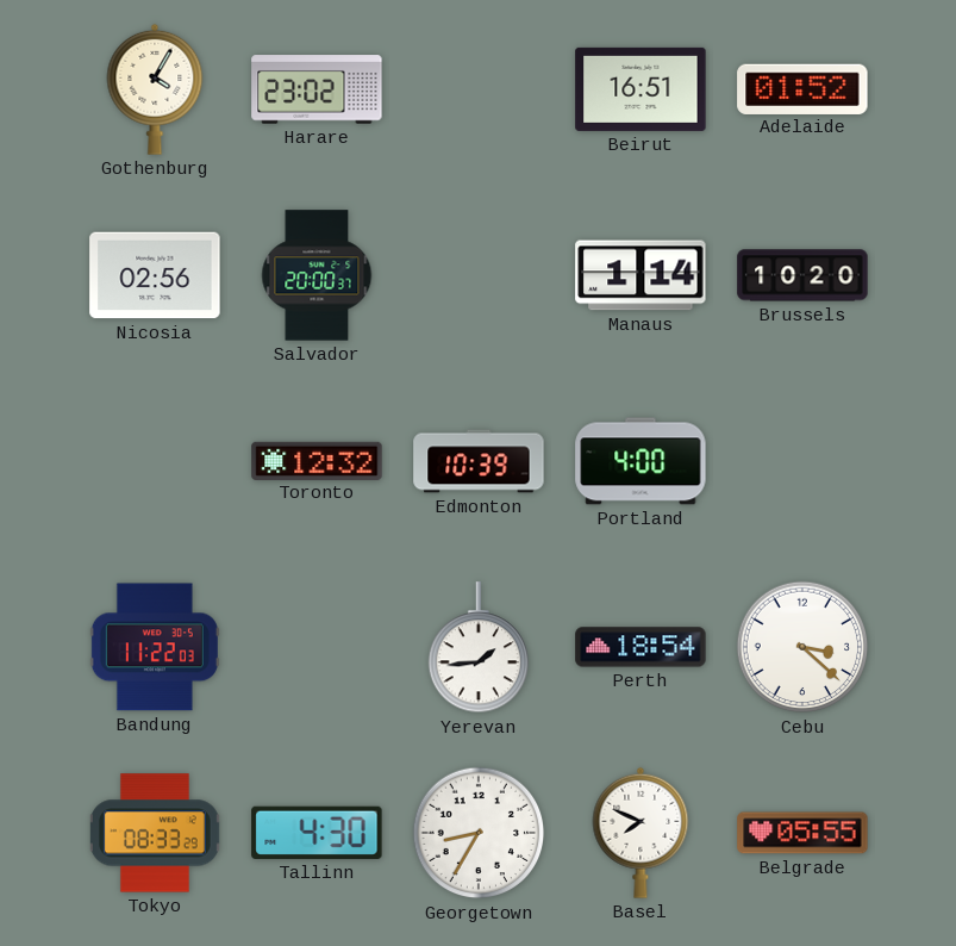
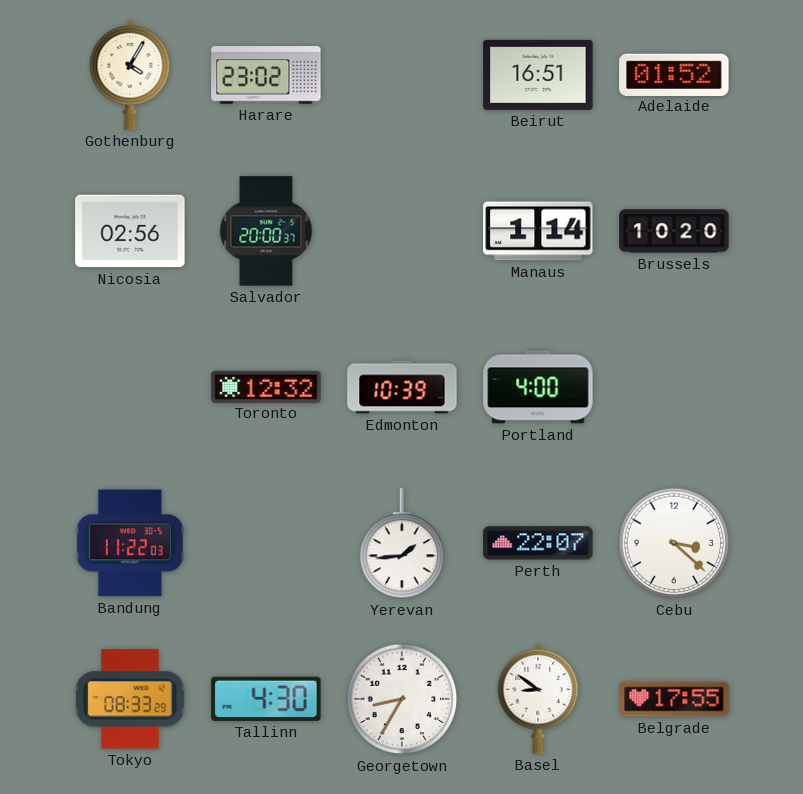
Perth: 18:54 -> 22:07
Basel: 7:49 -> 8:51
Belgrade: 05:55 -> 17:55
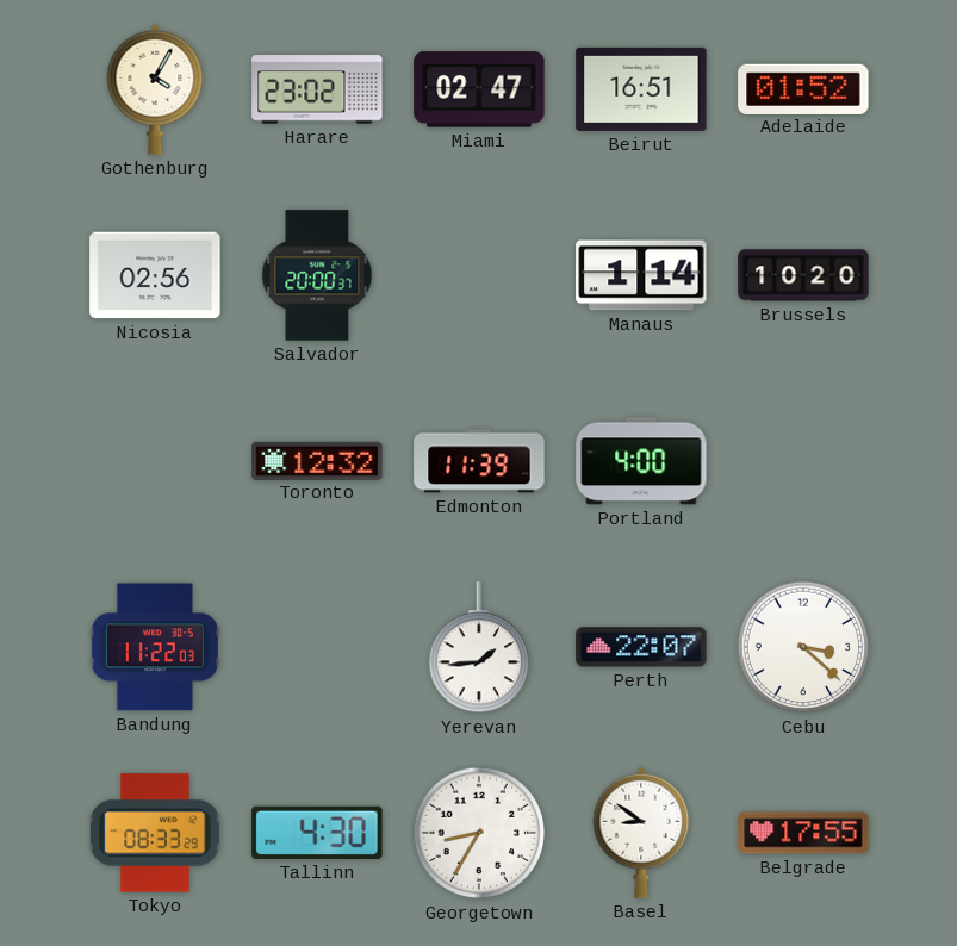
Miami: none -> 02:47
Edmonton: 10:39 -> 11:39
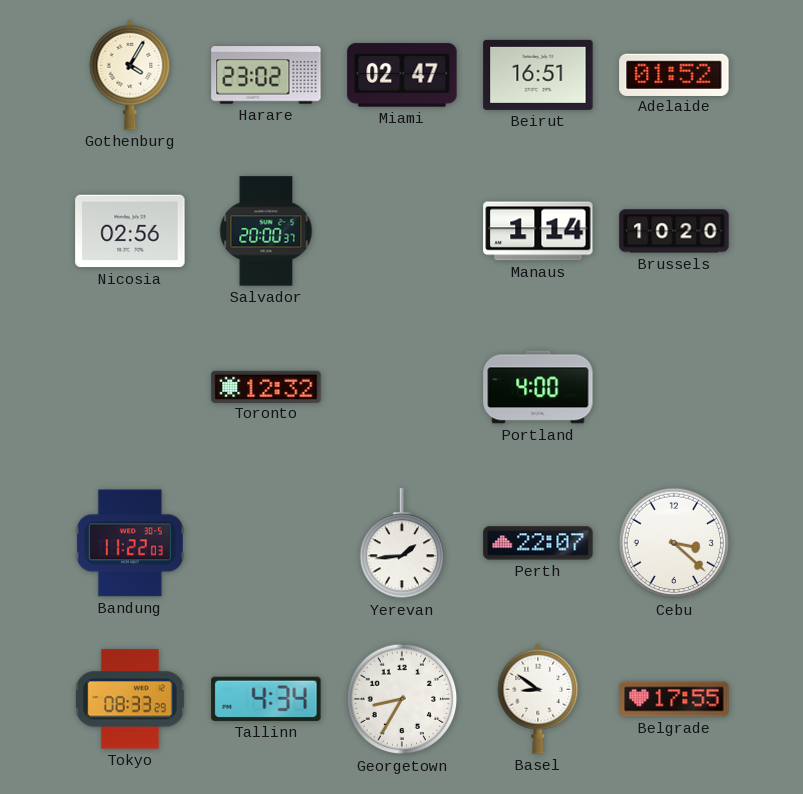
Edmonton: 11:39 -> none
Tallinn: 4:30 -> 4:34
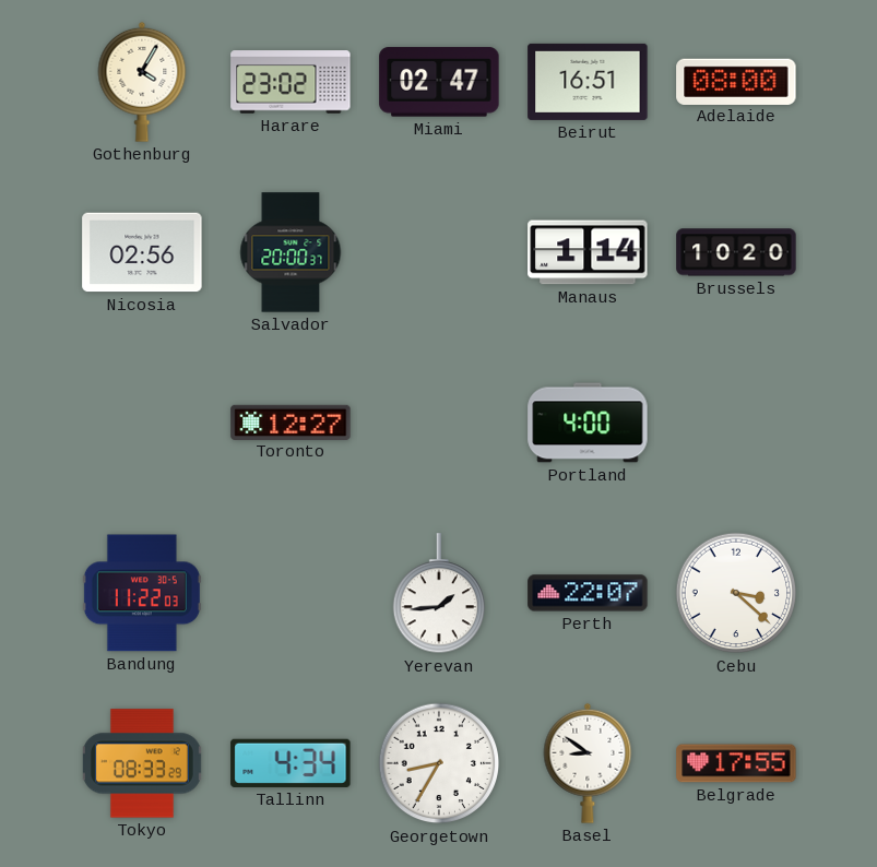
Adelaide: 01:52 -> 08:00
Toronto: 12:32 -> 12:27
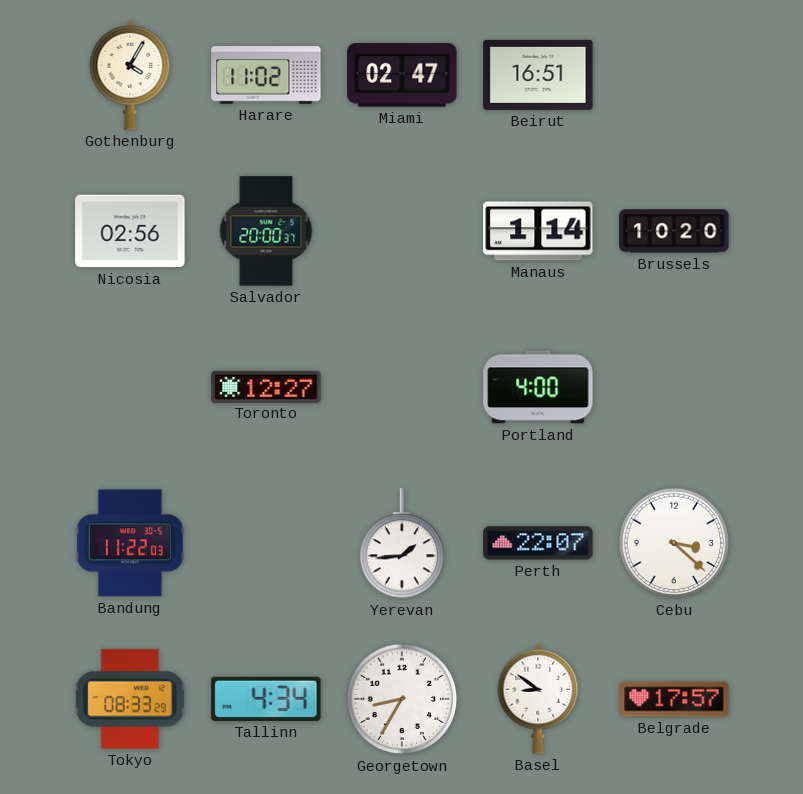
Harare: 23:02 -> 11:02
Adelaide: 08:00 -> none
Belgrade: 17:55 -> 17:57
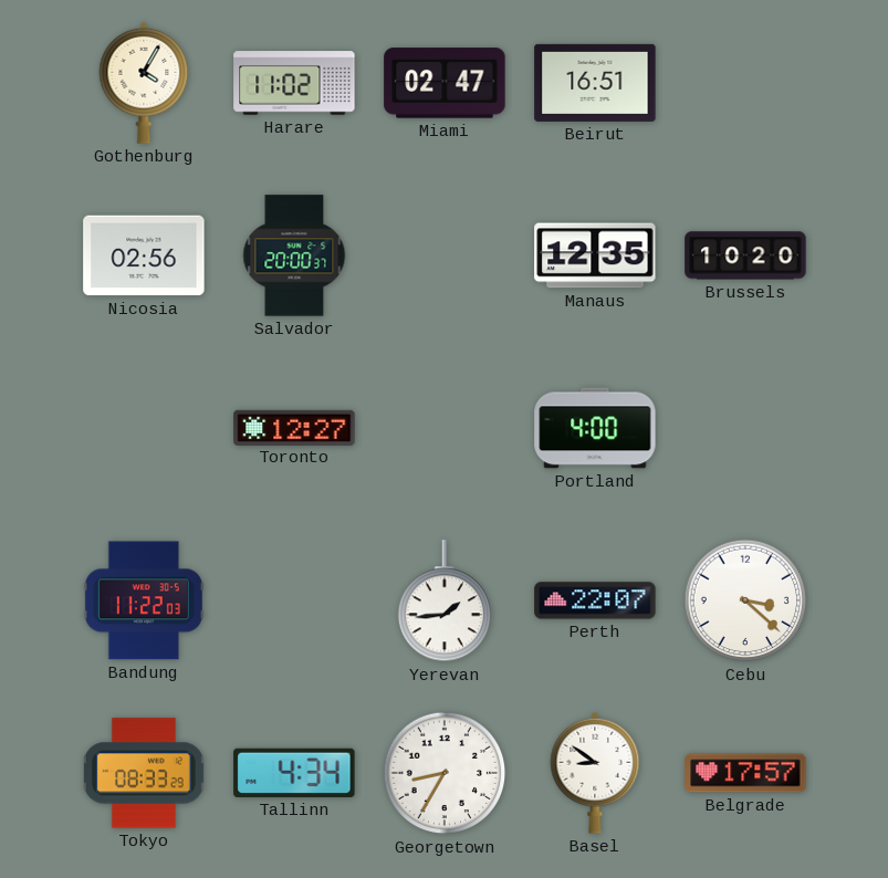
Manaus: 1:14 -> 12:35
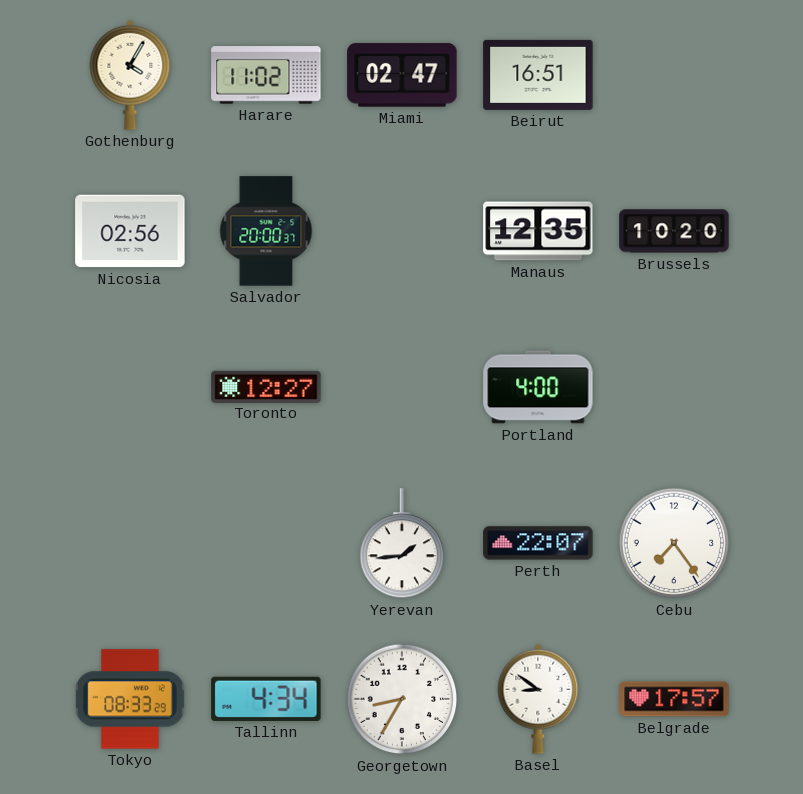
Bandung: 11:22 -> none
Cebu: 3:22 -> 7:24
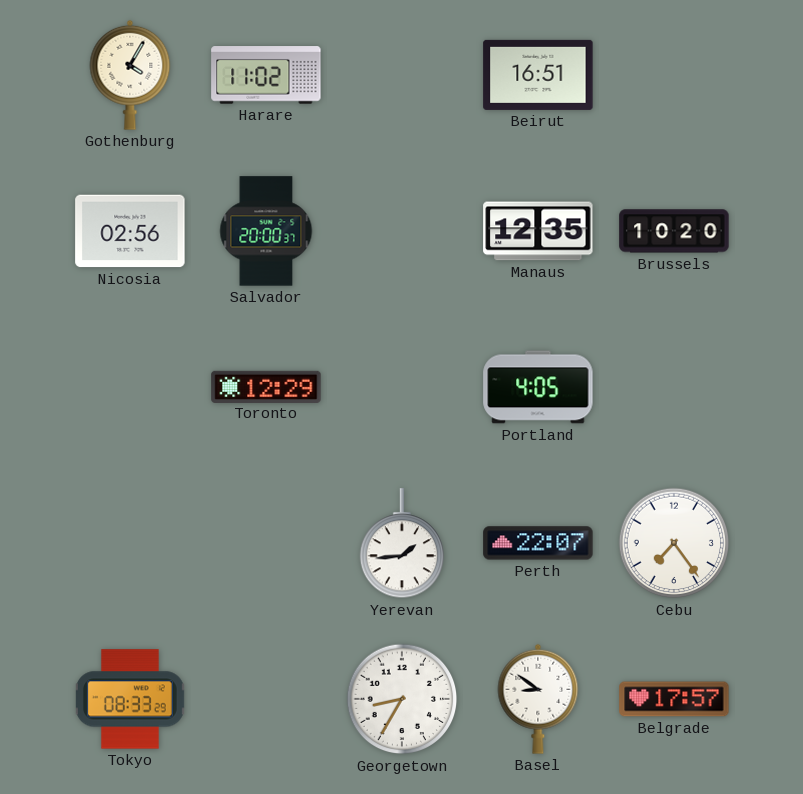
Miami: 02:47 -> none
Toronto: 12:27 -> 12:29
Portland: 4:00 -> 4:05
Tallinn: 4:34 -> none
